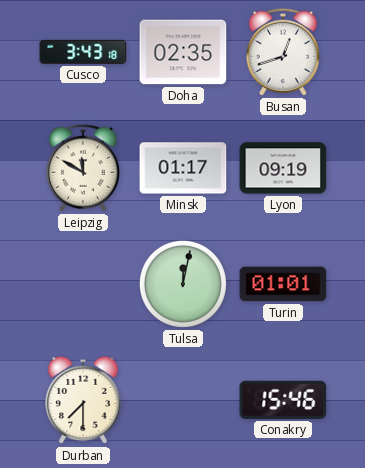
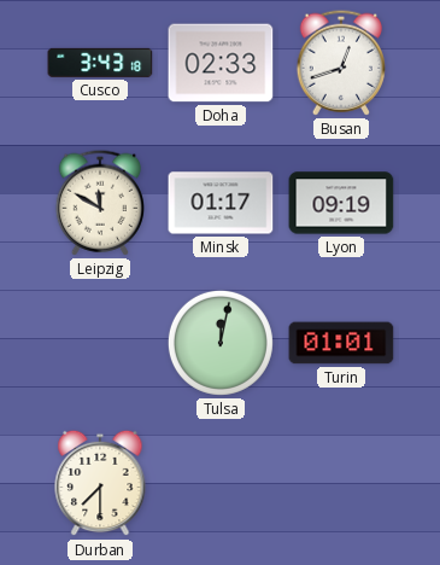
Doha: 02:35 -> 02:33
Conakry: 15:46 -> none
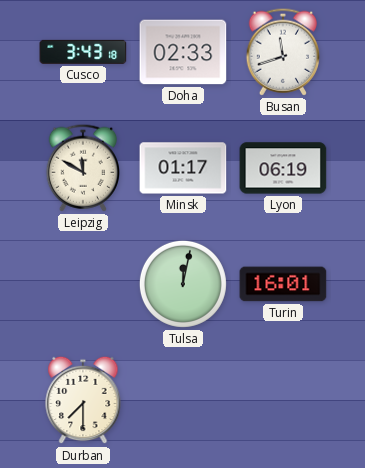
Busan: 12:42 -> 11:42
Lyon: 09:19 -> 06:19
Turin: 01:01 -> 16:01
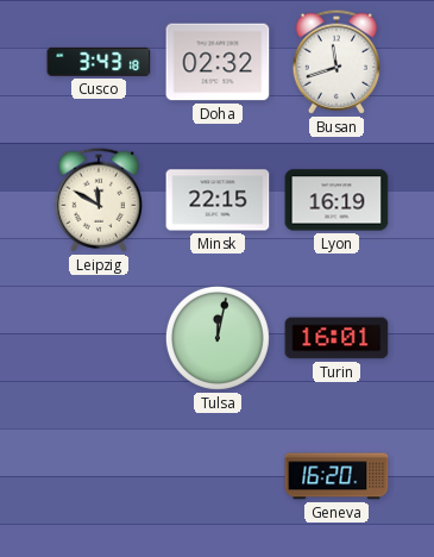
Doha: 02:33 -> 02:32
Minsk: 01:17 -> 22:15
Lyon: 06:19 -> 16:19
Durban: 7:30 -> none
Geneva: none -> 16:20
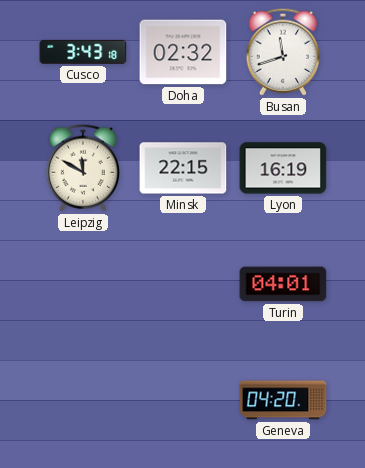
Tulsa: 12:02 -> none
Turin: 16:01 -> 04:01
Geneva: 16:20 -> 04:20
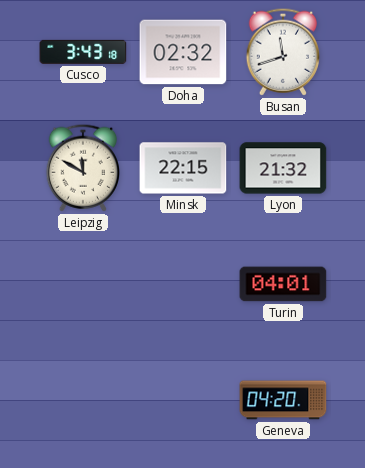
Lyon: 16:19 -> 21:32
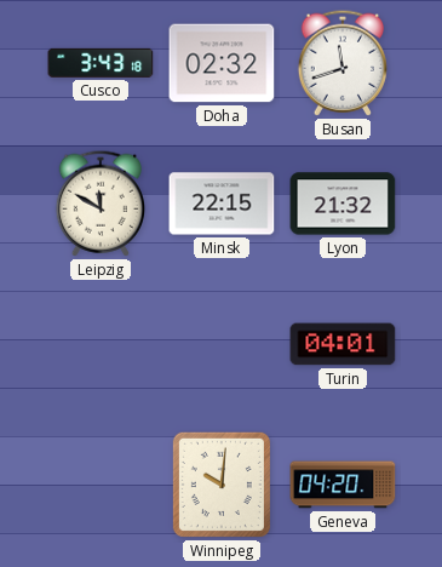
Winnipeg: none -> 10:01
